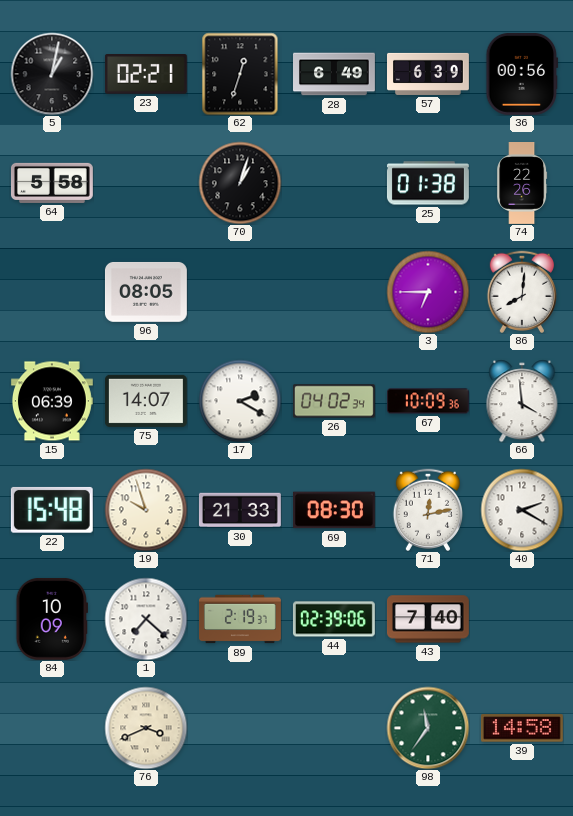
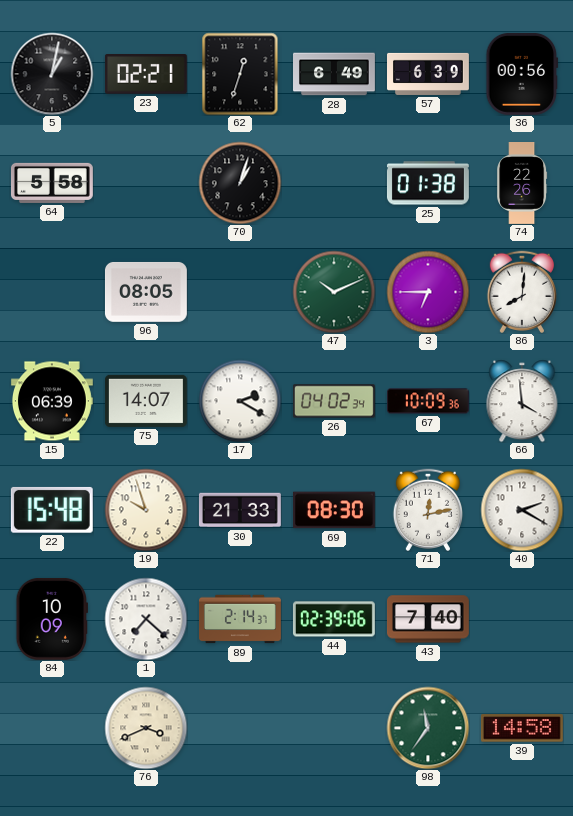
47: none -> 10:11
89: 2:19 -> 2:14
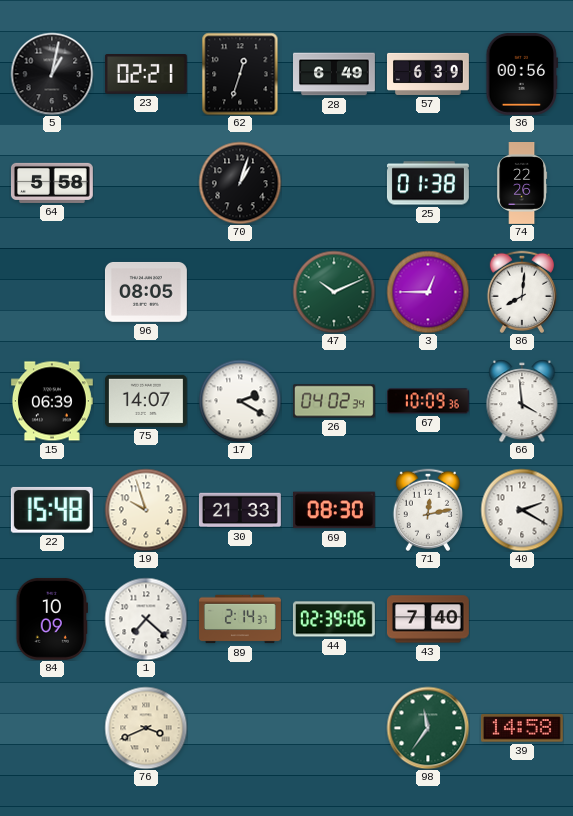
3: 6:45 -> 12:45
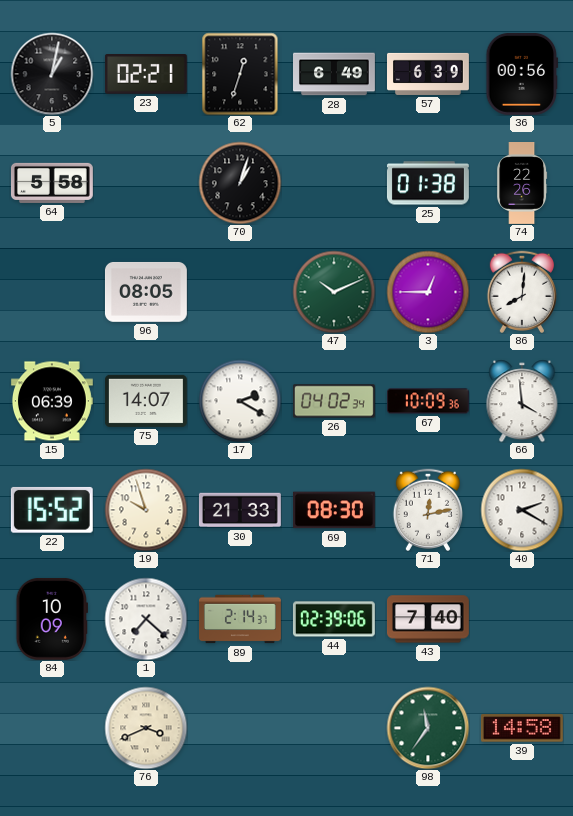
22: 15:48 -> 15:52
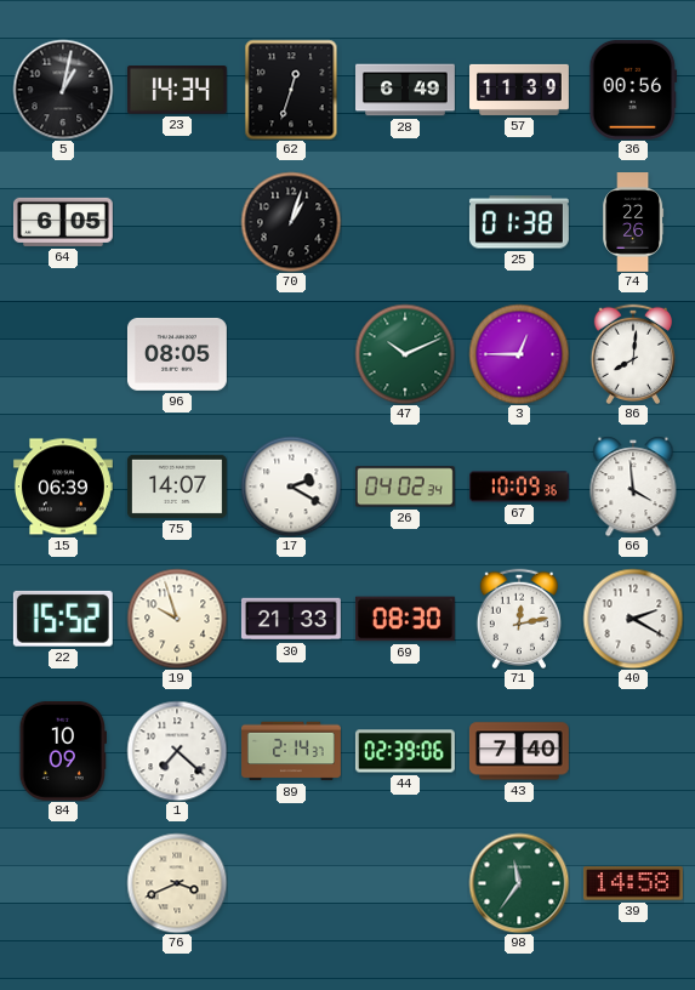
23: 02:21 -> 14:34
57: 6:39 -> 11:39
64: 5:58 -> 6:05
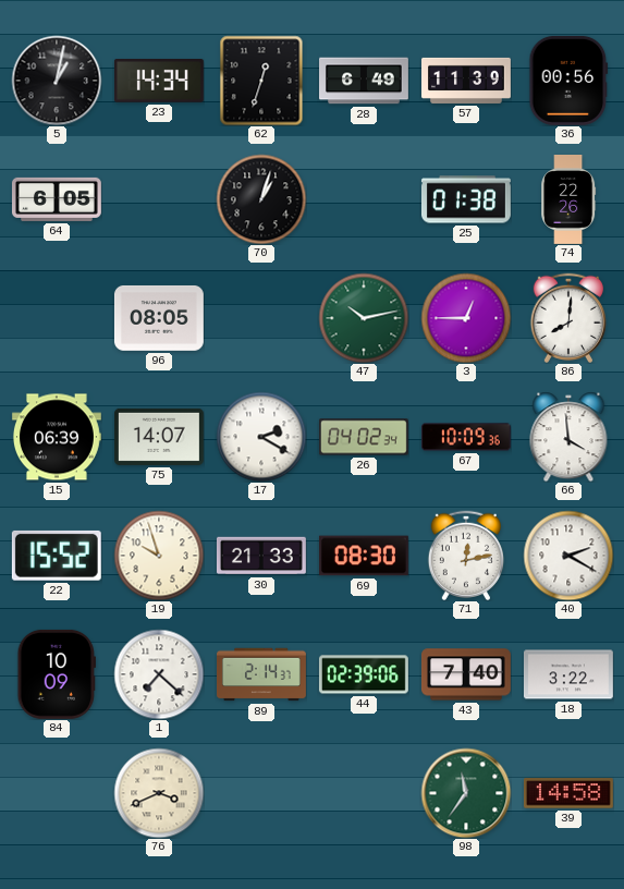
47: 10:11 -> 10:13
18: none -> 3:22
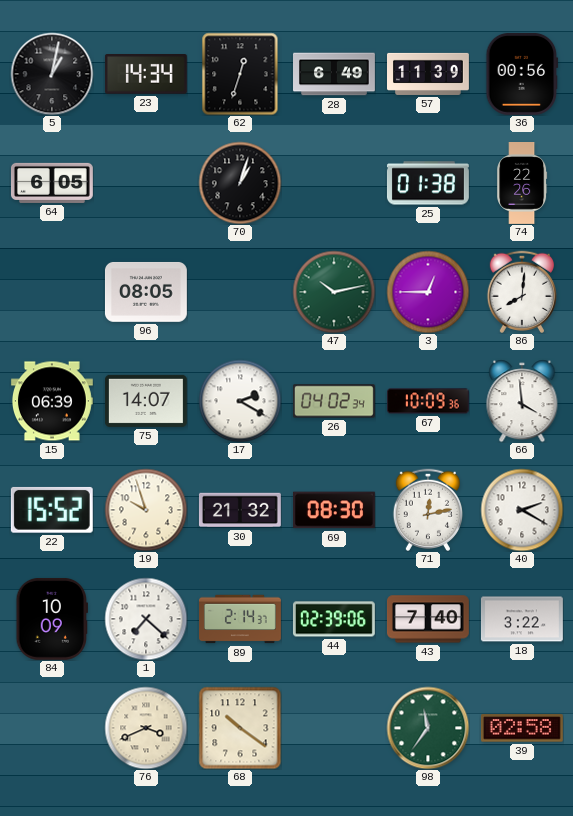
30: 21:33 -> 21:32
68: none -> 10:21
39: 14:58 -> 02:58
